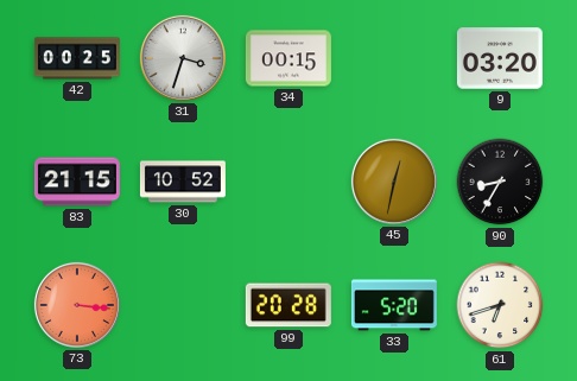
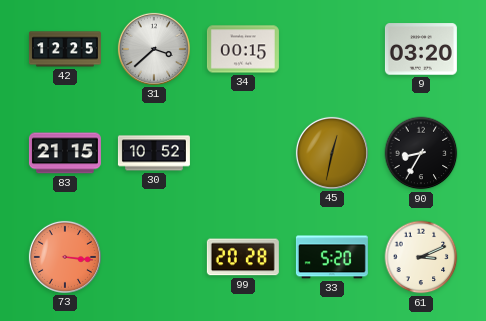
42: 00:25 -> 12:25
31: 3:33 -> 3:38
61: 6:42 -> 3:11
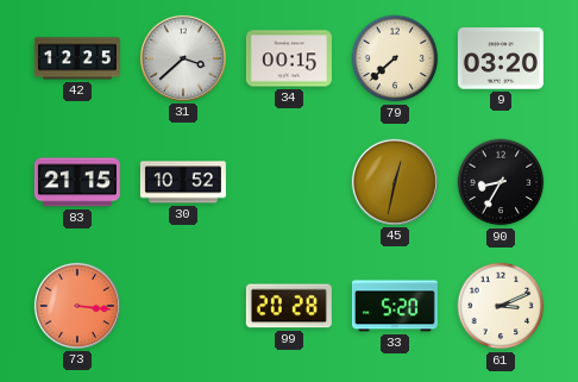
79: none -> 7:38
